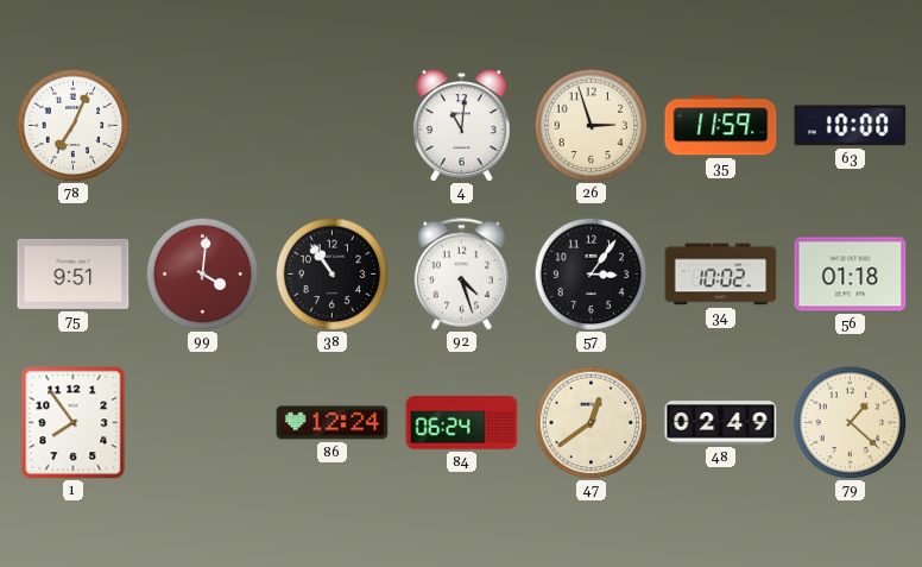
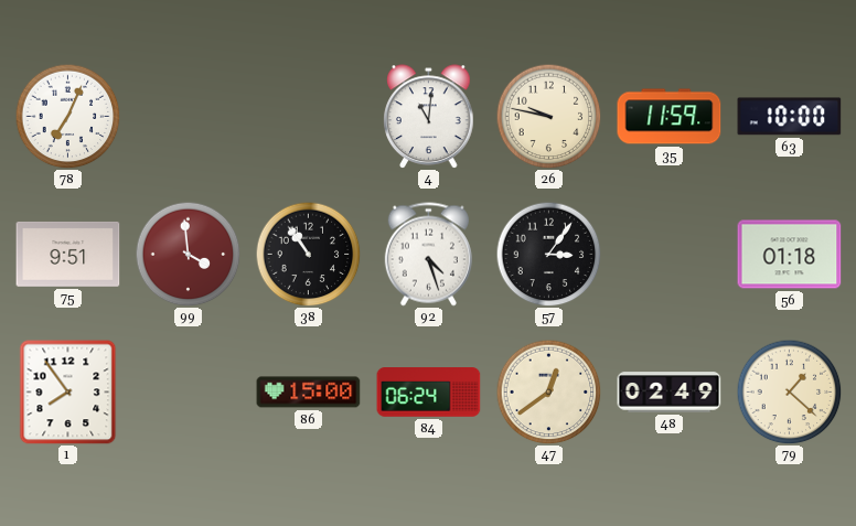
26: 2:57 -> 9:47
99: 4:01 -> 3:59
34: 10:02 -> none
86: 12:24 -> 15:00
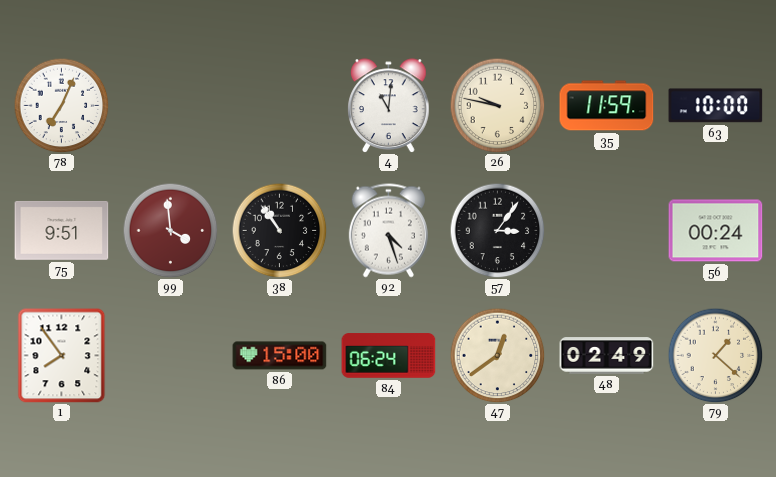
56: 01:18 -> 00:24
